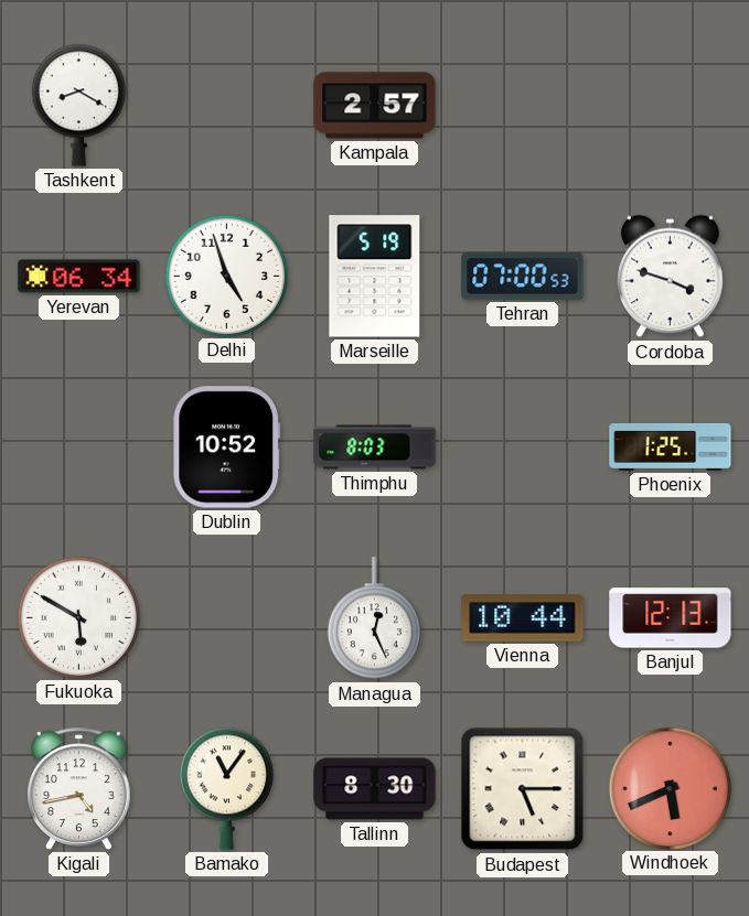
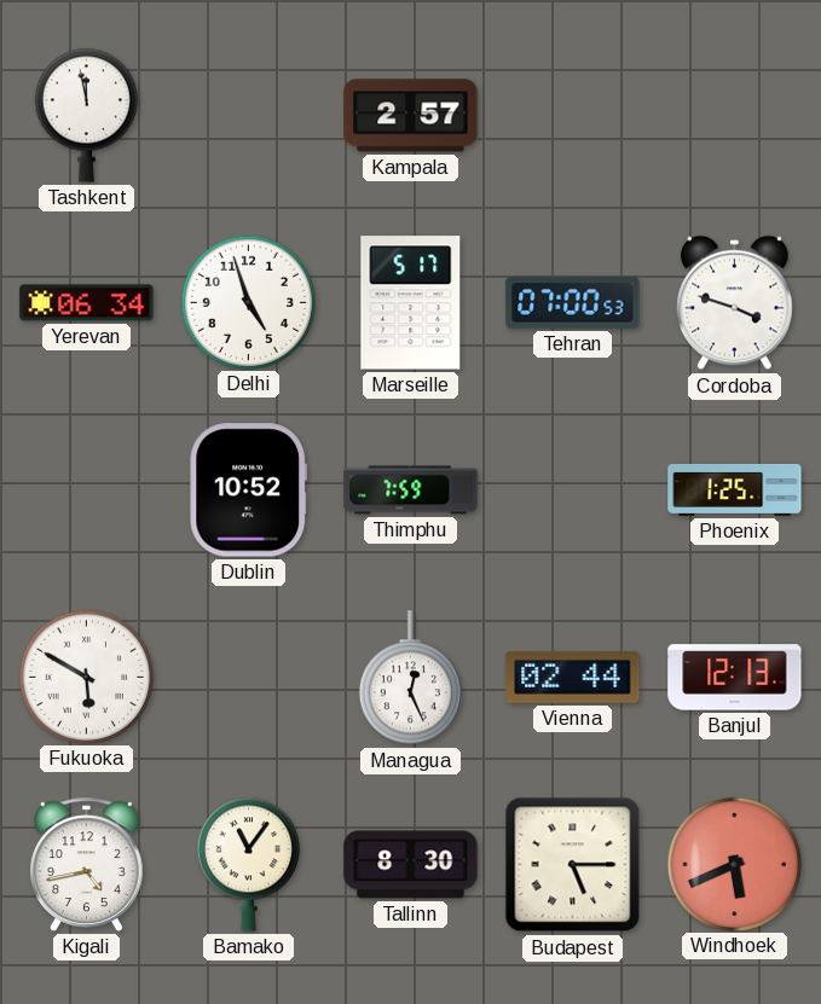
Tashkent: 8:20 -> 11:58
Marseille: 5:19 -> 5:17
Thimphu: 8:03 -> 7:59
Vienna: 10:44 -> 02:44
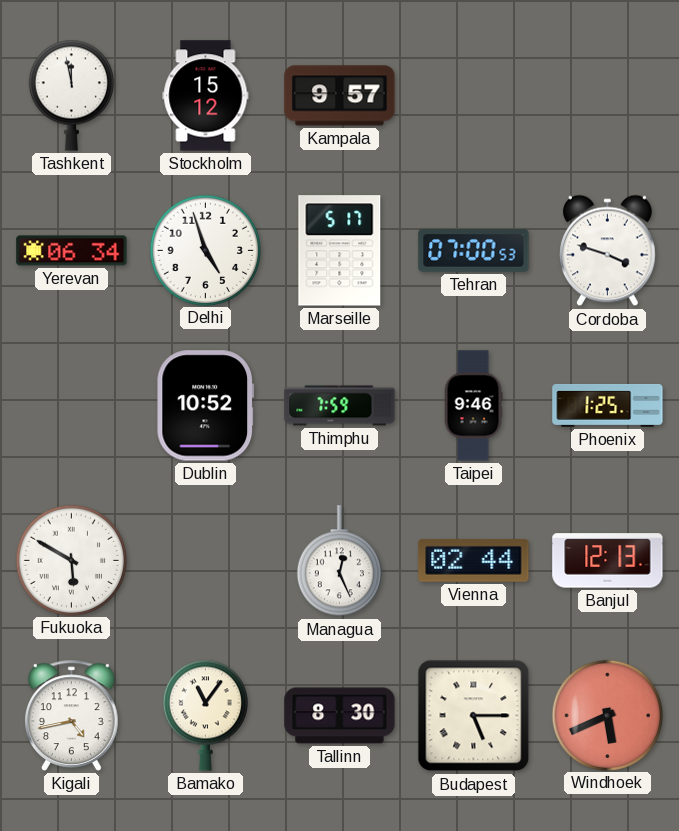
Stockholm: none -> 15:12
Kampala: 2:57 -> 9:57
Taipei: none -> 9:46
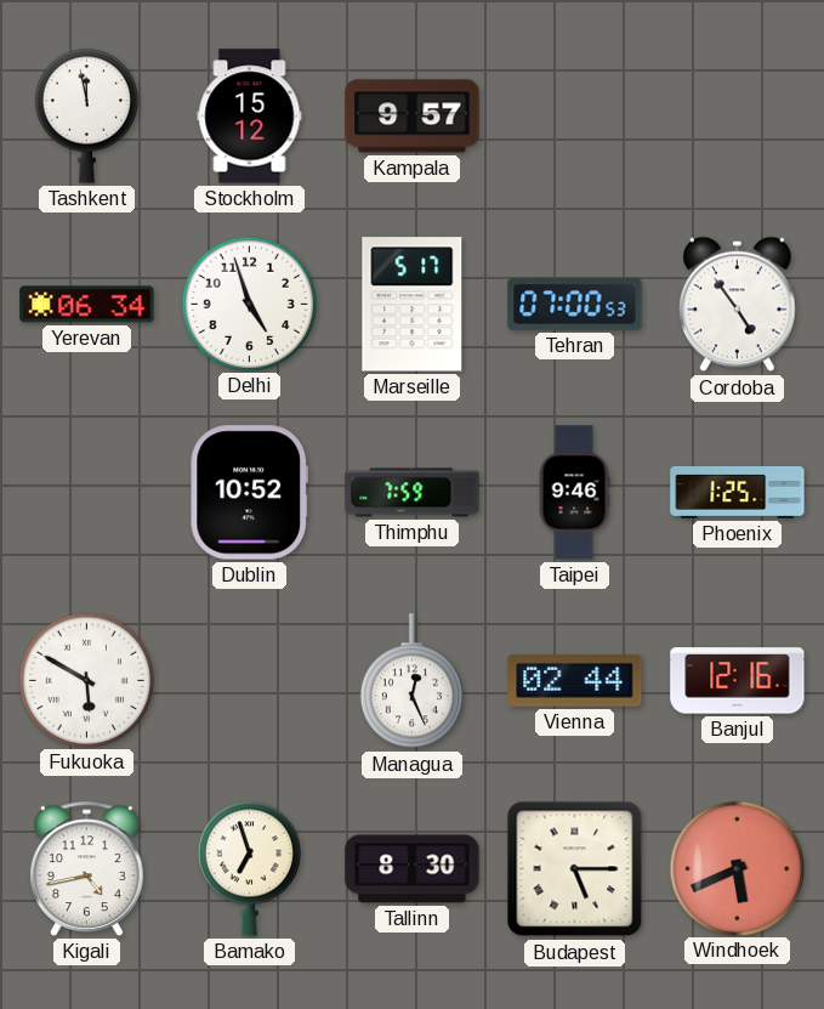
Cordoba: 3:48 -> 4:54
Banjul: 12:13 -> 12:16
Bamako: 11:06 -> 6:57
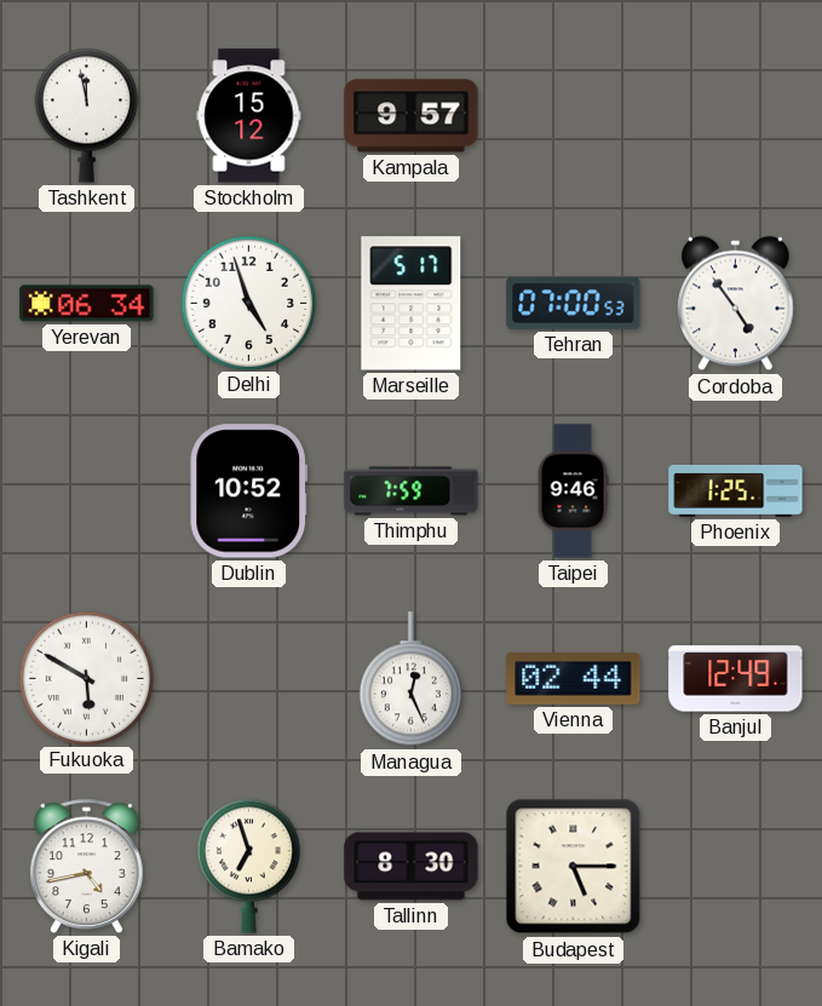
Banjul: 12:16 -> 12:49
Windhoek: 5:41 -> none
